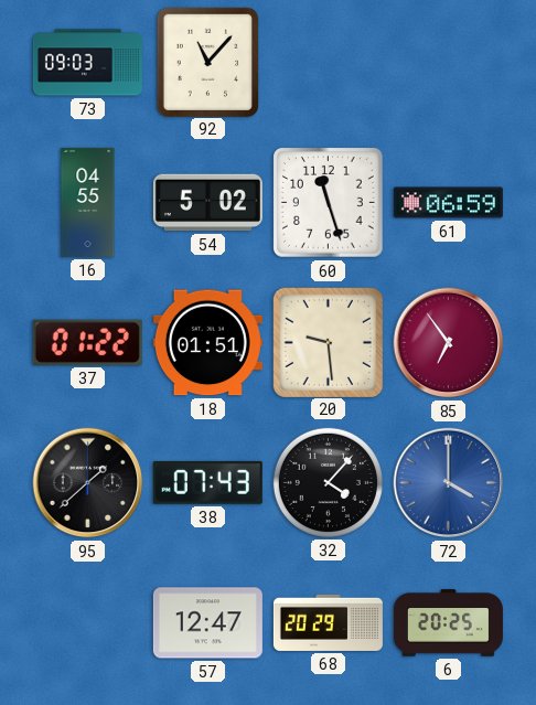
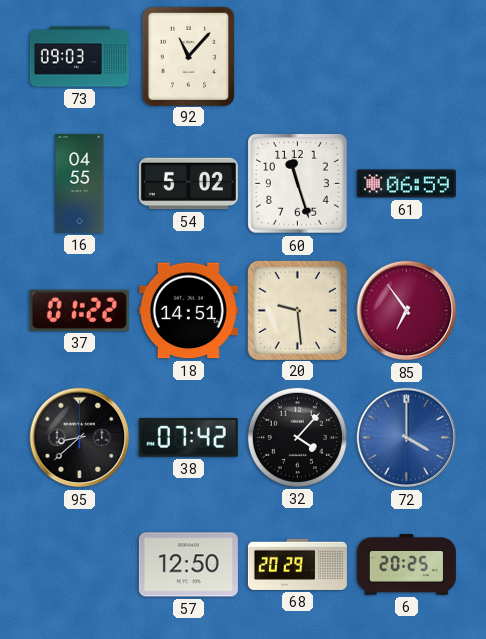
18: 01:51 -> 14:51
95: 1:38 -> 8:38
38: 07:43 -> 07:42
57: 12:47 -> 12:50
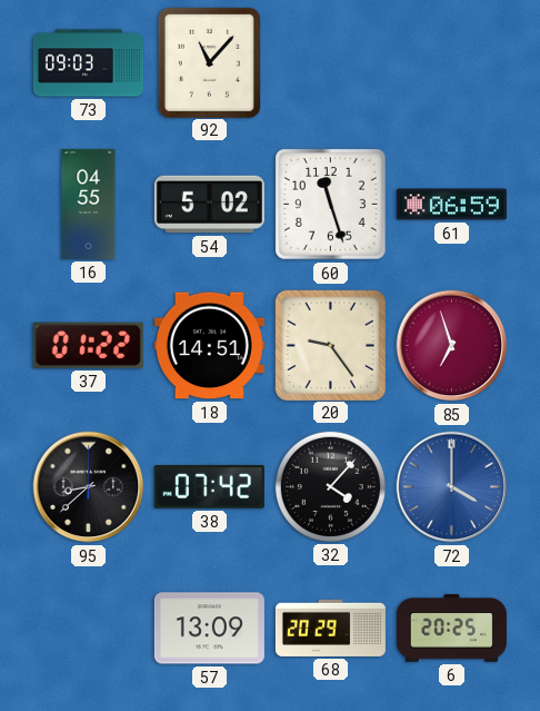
20: 9:29 -> 9:24
85: 6:54 -> 6:57
57: 12:50 -> 13:09
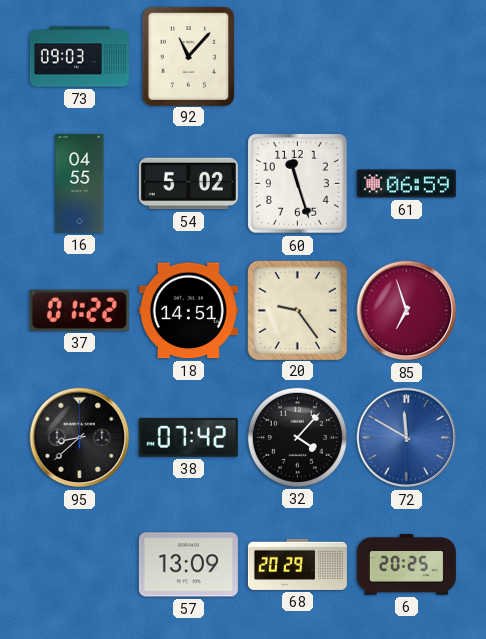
72: 4:00 -> 11:50
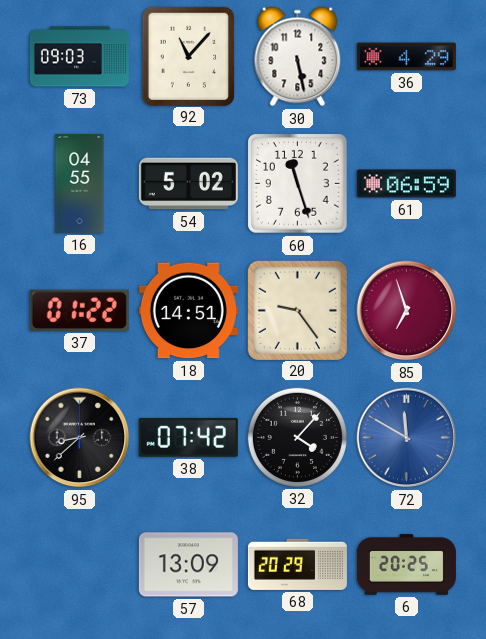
30: none -> 5:28
36: none -> 4:29
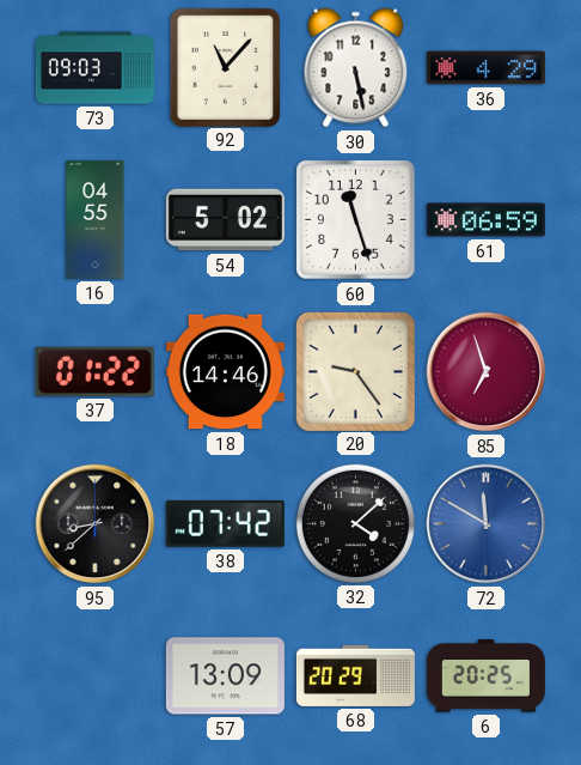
18: 14:51 -> 14:46
32: 4:07 -> 4:08
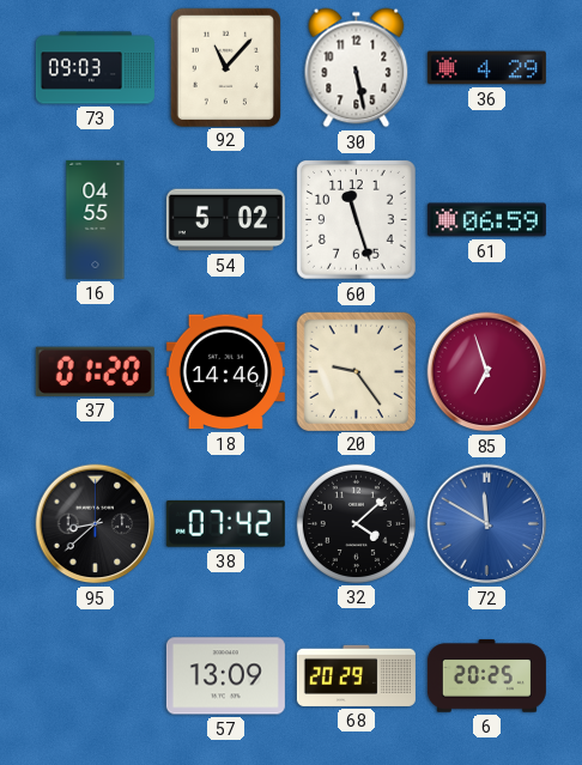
37: 01:22 -> 01:20
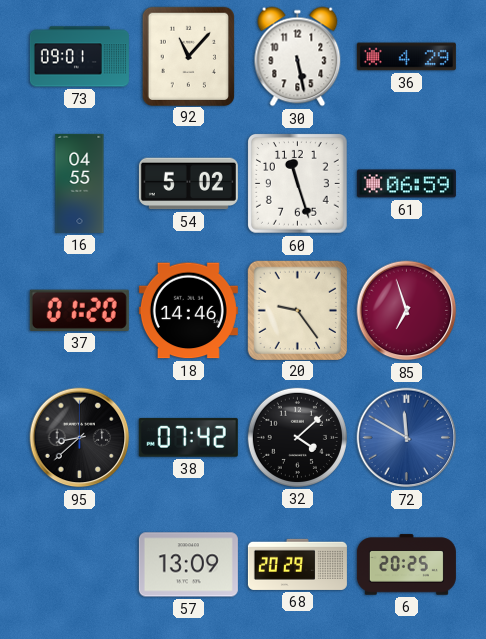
73: 09:03 -> 09:01
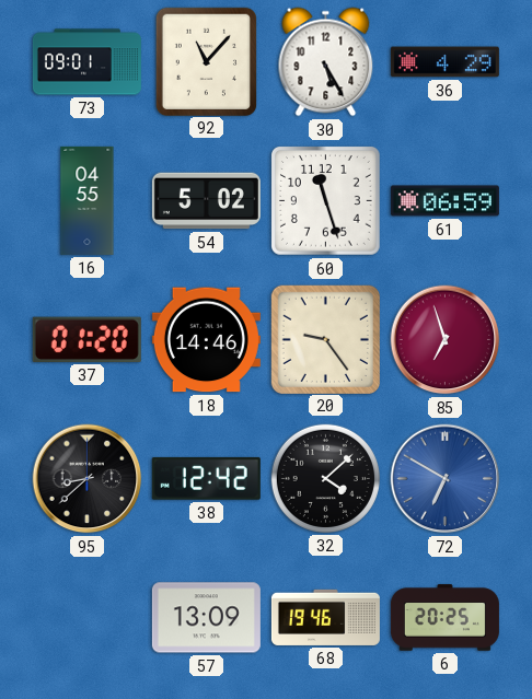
30: 5:28 -> 5:25
38: 07:42 -> 12:42
72: 11:50 -> 6:50
68: 20:29 -> 19:46
